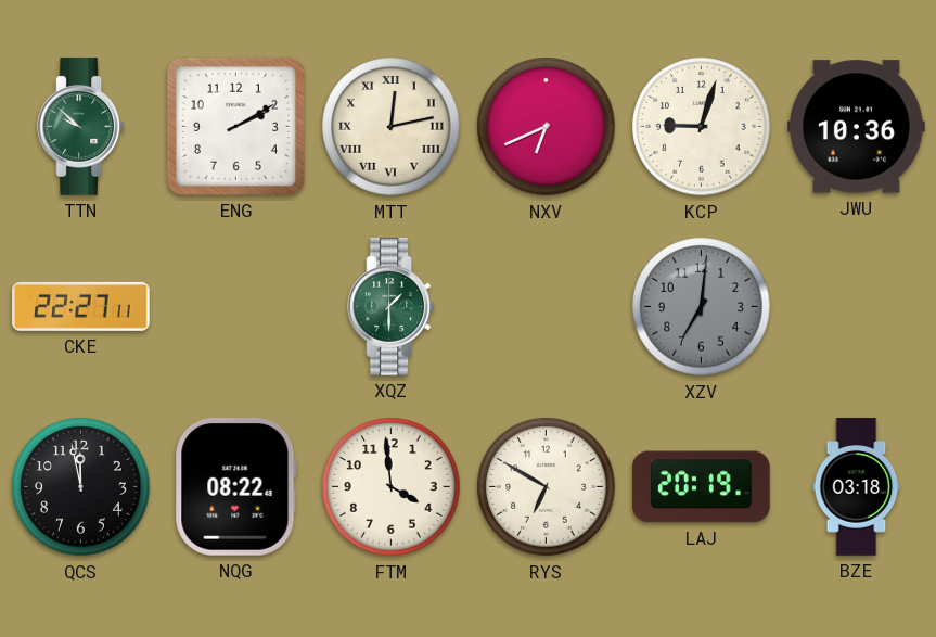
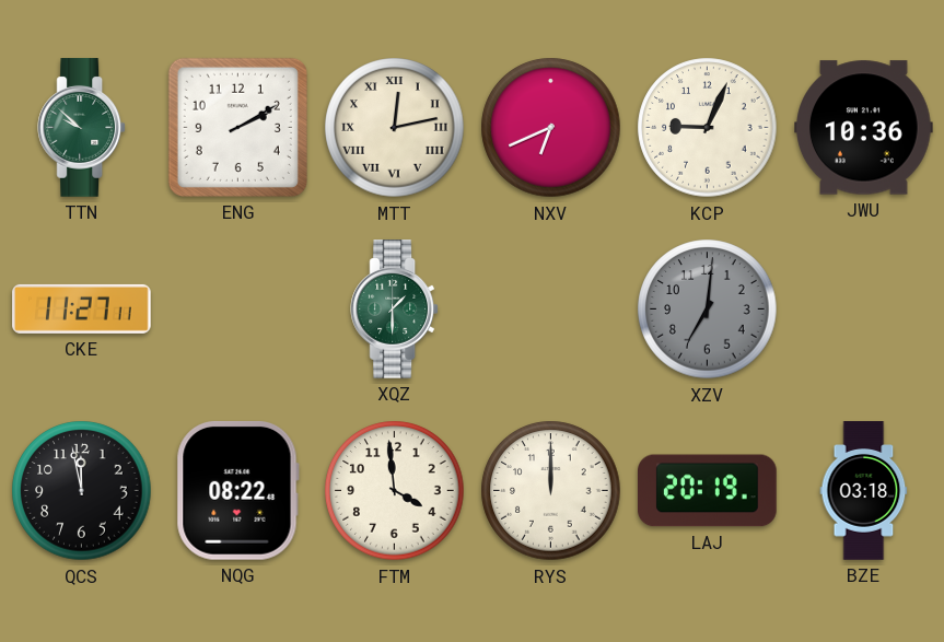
KCP: 9:03 -> 9:04
CKE: 22:27 -> 11:27
RYS: 6:50 -> 12:00
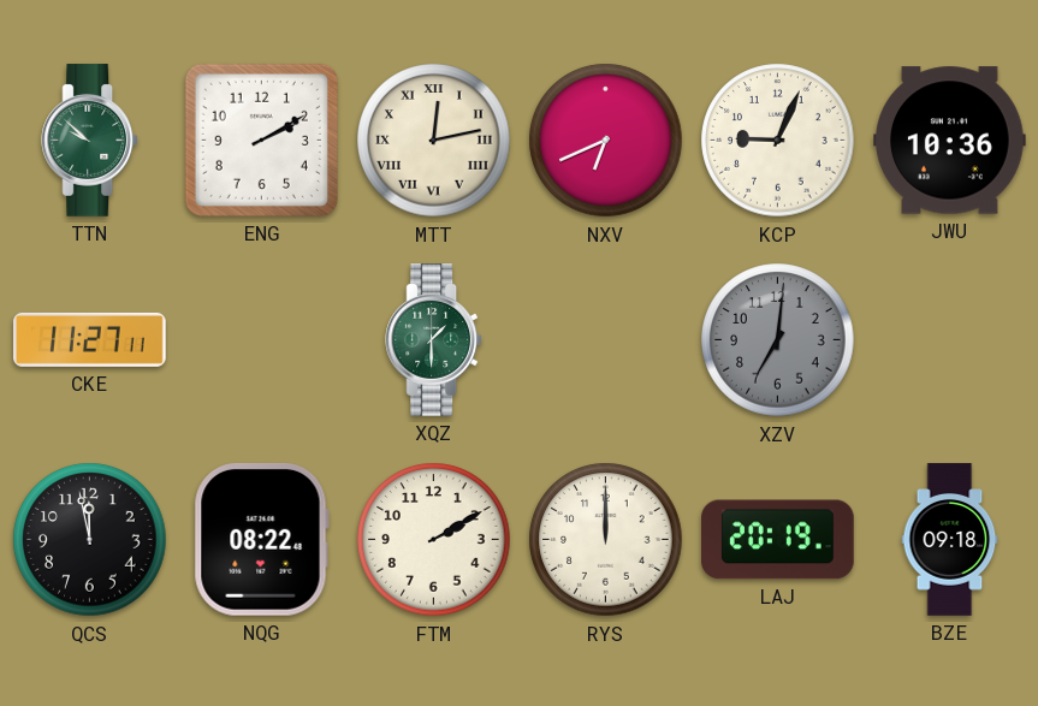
FTM: 3:59 -> 2:10
BZE: 03:18 -> 09:18
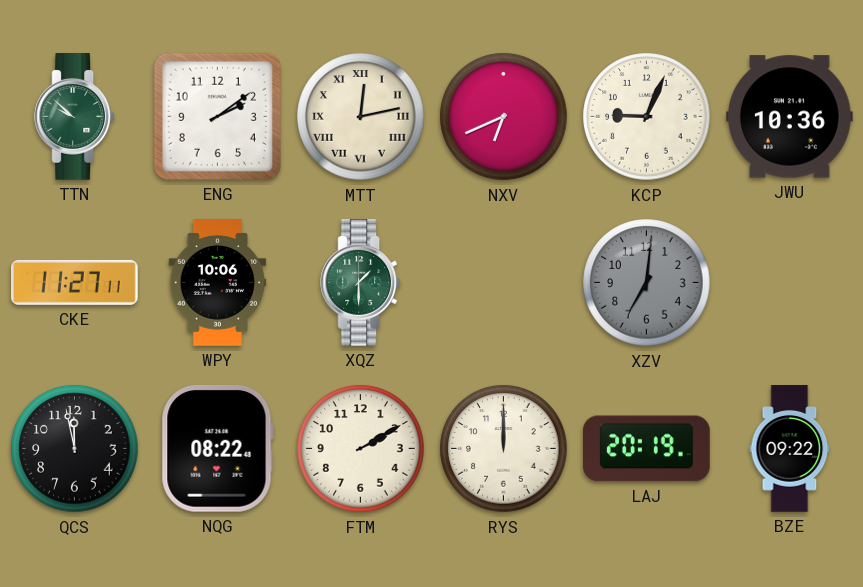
ENG: 2:10 -> 2:09
WPY: none -> 10:06
BZE: 09:18 -> 09:22
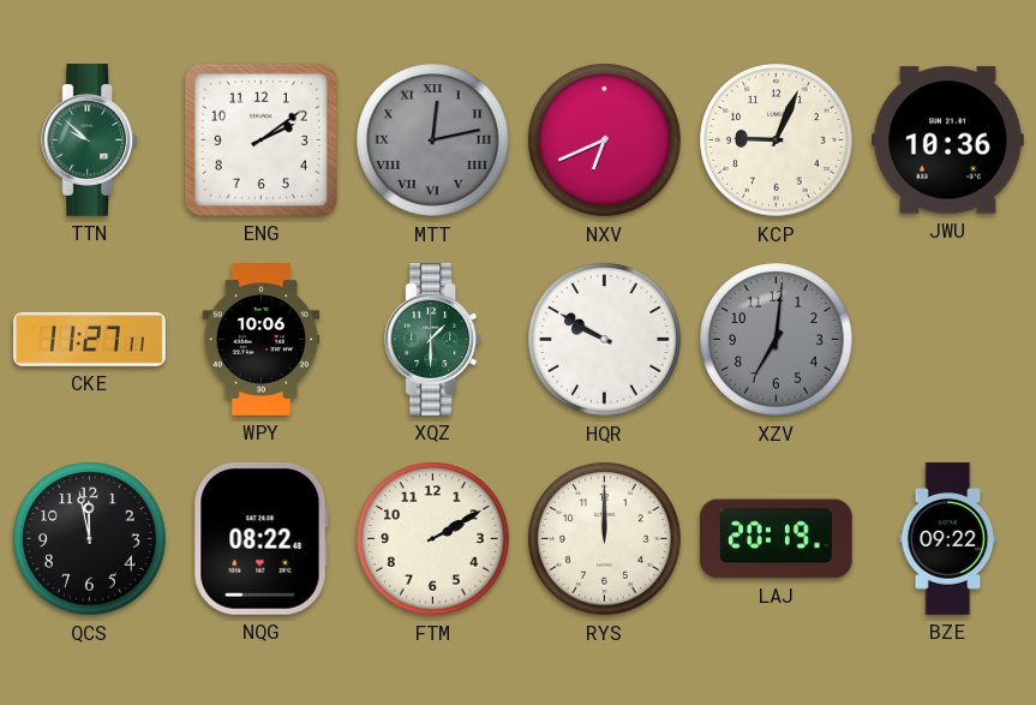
MTT dial: cream -> grey
HQR: none -> 9:50
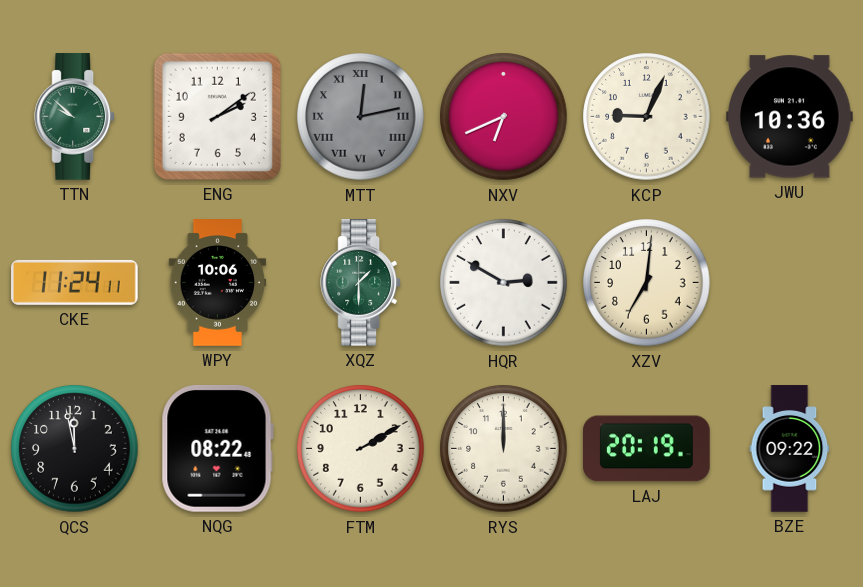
CKE: 11:27 -> 11:24
HQR: 9:50 -> 2:50
XZV dial: grey -> cream
